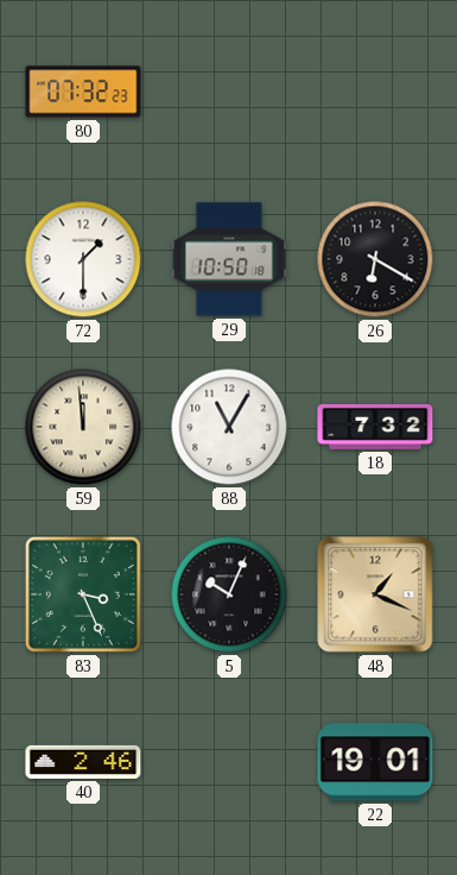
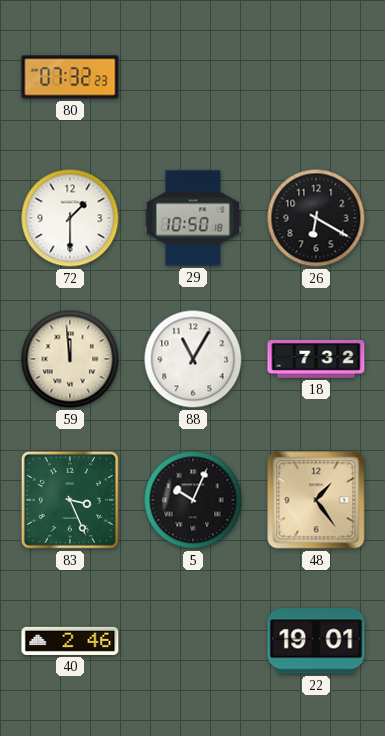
48: 1:19 -> 1:24
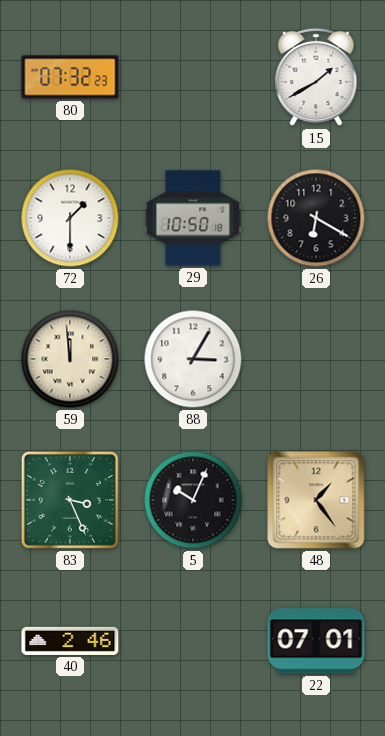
15: none -> 1:40
88: 11:05 -> 3:05
18: 7:32 -> none
22: 19:01 -> 07:01
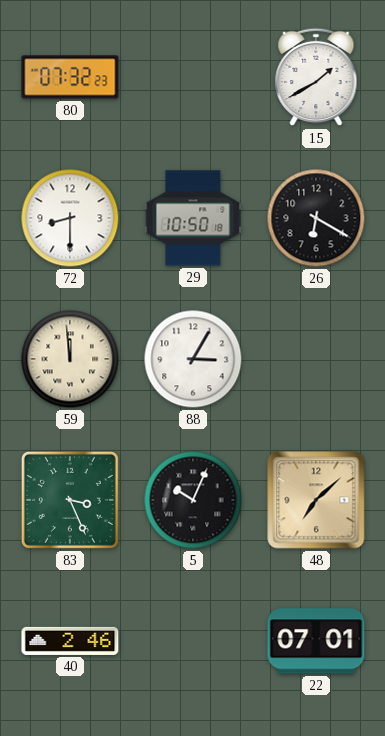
72: 1:30 -> 8:30
48: 1:24 -> 7:08
